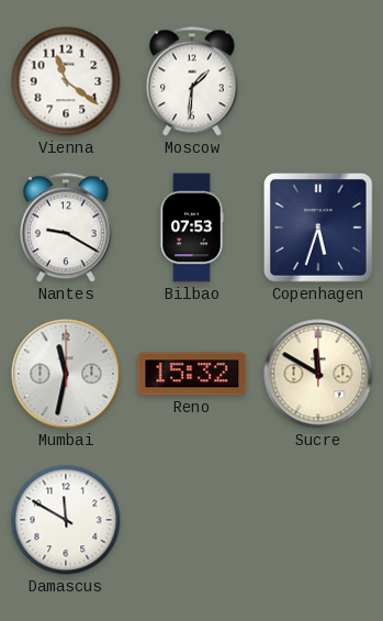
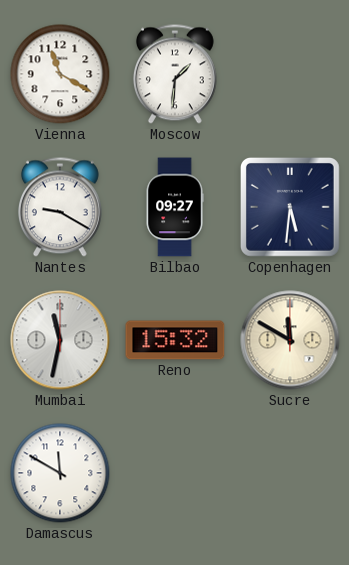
Vienna: 11:21 -> 11:20
Bilbao: 07:53 -> 09:27
Copenhagen: 5:33 -> 5:31
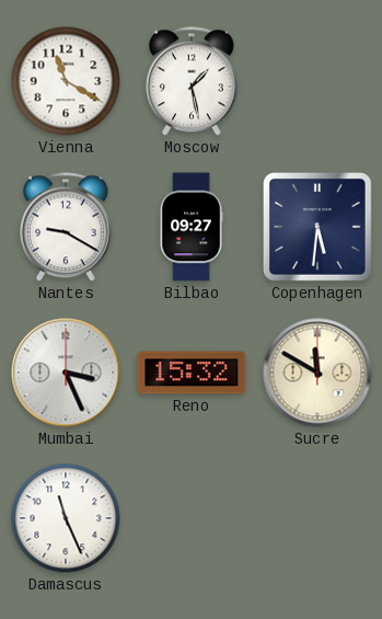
Moscow: 1:31 -> 1:28
Mumbai: 11:32 -> 3:26
Damascus: 11:50 -> 11:26
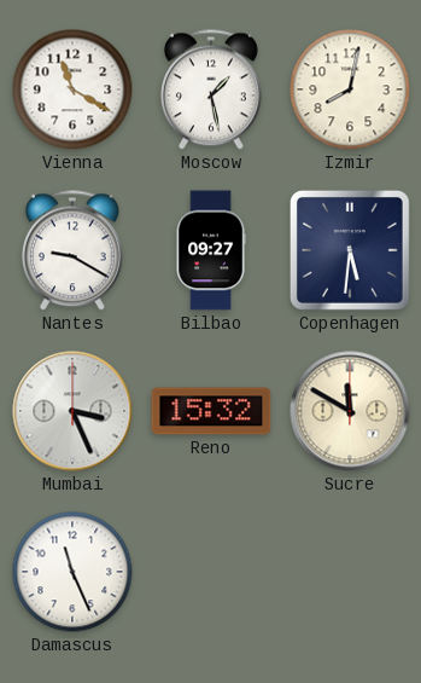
Izmir: none -> 8:02
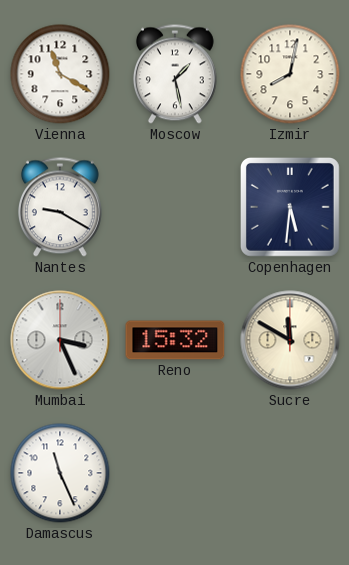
Bilbao: 09:27 -> none
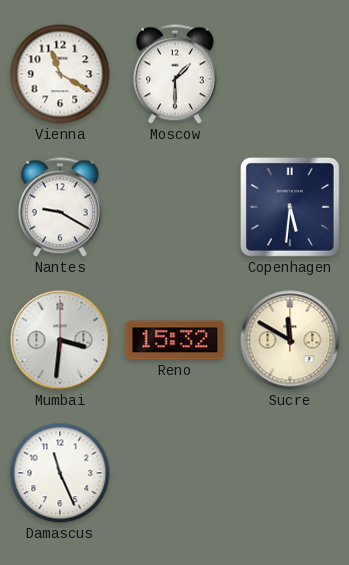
Moscow: 1:28 -> 1:30
Izmir: 8:02 -> none
Mumbai: 3:26 -> 3:31
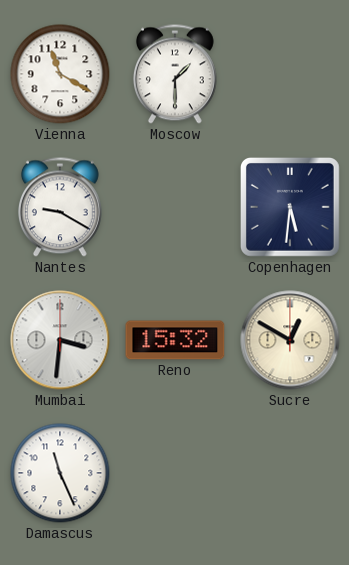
Sucre: 11:50 -> 12:50
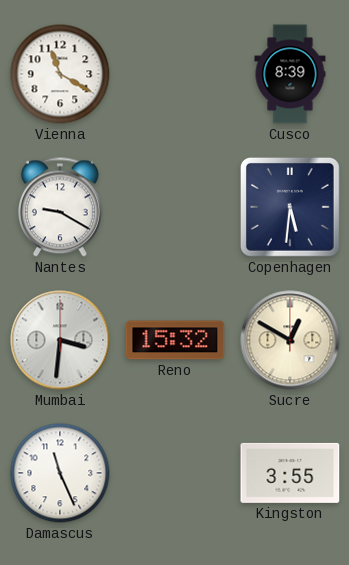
Moscow: 1:30 -> none
Cusco: none -> 8:39
Kingston: none -> 3:55
